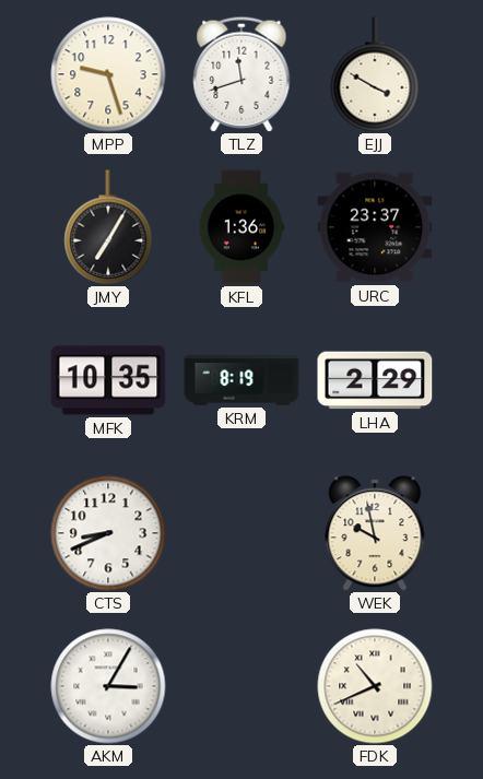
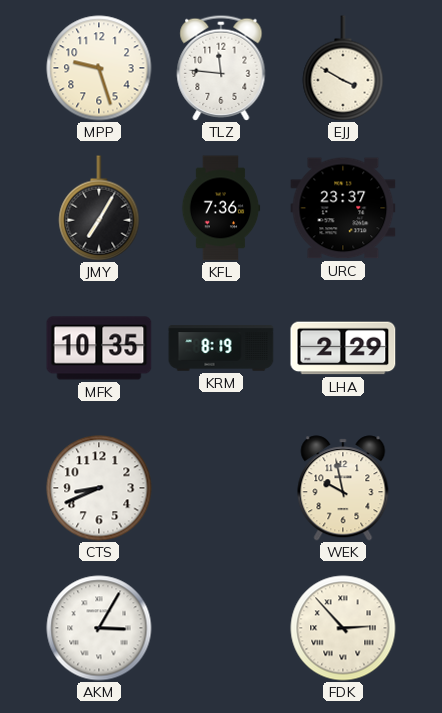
TLZ: 11:42 -> 11:46
KFL: 1:36 -> 7:36
FDK: 10:41 -> 2:53
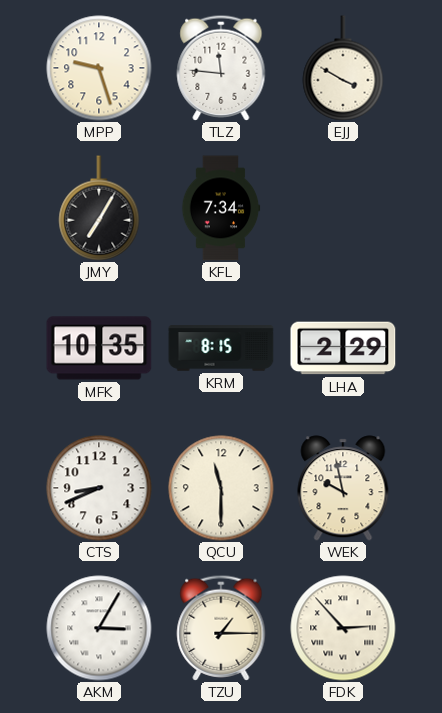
KFL: 7:36 -> 7:34
URC: 23:37 -> none
KRM: 8:19 -> 8:15
QCU: none -> 11:30
TZU: none -> 1:15
